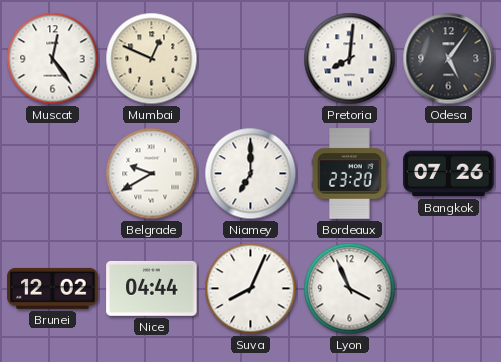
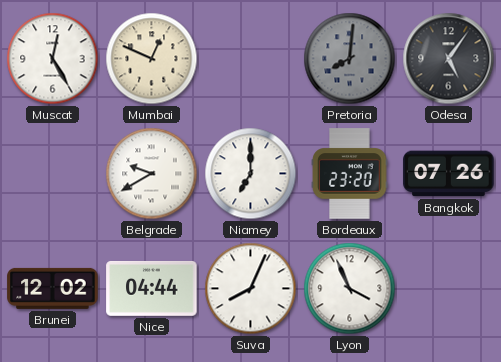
Muscat: 12:24 -> 12:25
Pretoria dial: white -> grey
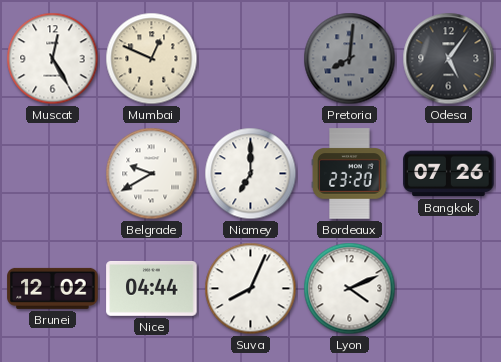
Lyon: 3:56 -> 4:11
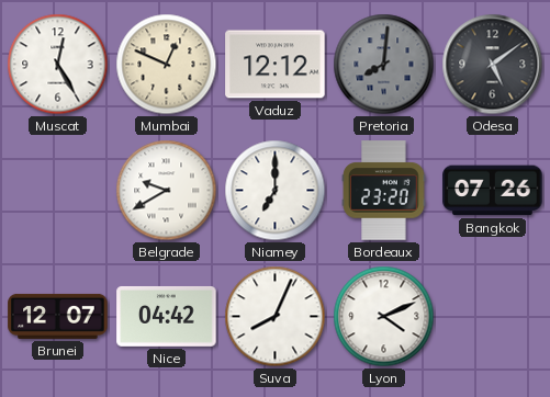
Vaduz: none -> 12:12
Odesa: 5:06 -> 5:09
Brunei: 12:02 -> 12:07
Nice: 04:44 -> 04:42
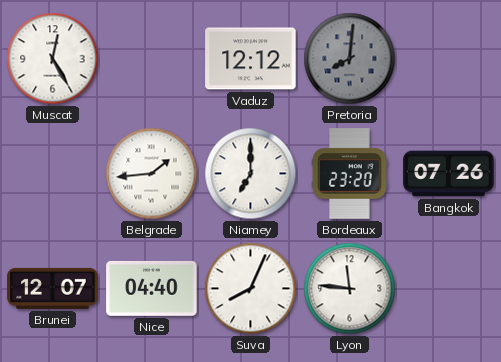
Mumbai: 12:49 -> none
Odesa: 5:09 -> none
Belgrade: 9:40 -> 1:44
Nice: 04:42 -> 04:40
Lyon: 4:11 -> 11:46
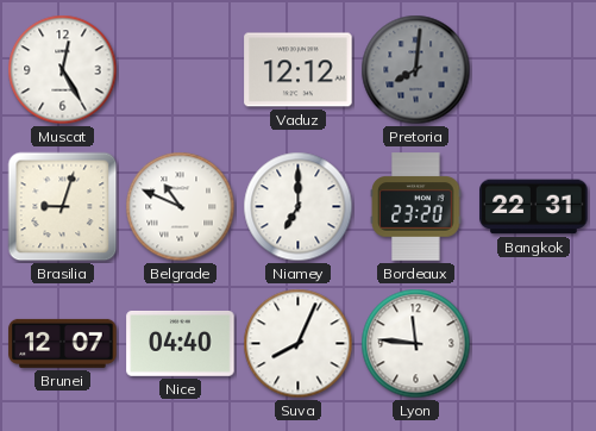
Brasilia: none -> 9:03
Belgrade: 1:44 -> 10:49
Bangkok: 07:26 -> 22:31
